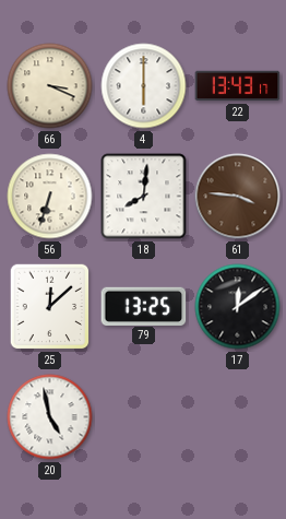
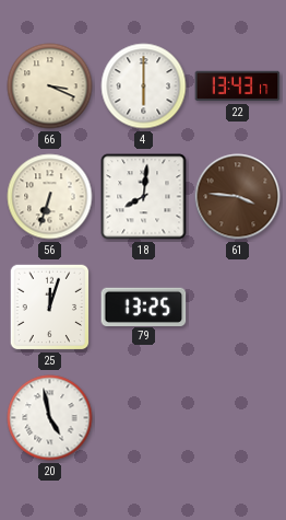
25: 12:08 -> 12:03
17: 12:09 -> none
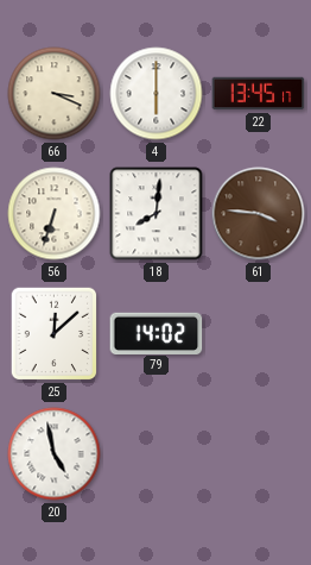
22: 13:43 -> 13:45
25: 12:03 -> 12:08
79: 13:25 -> 14:02
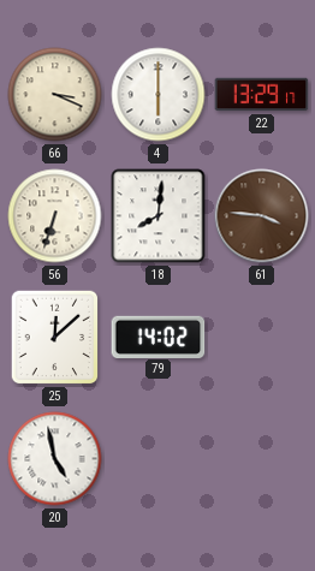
22: 13:45 -> 13:29
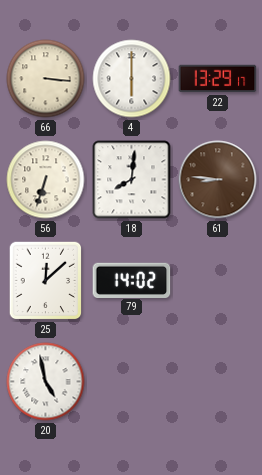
66: 3:19 -> 3:16
61: 3:46 -> 8:46
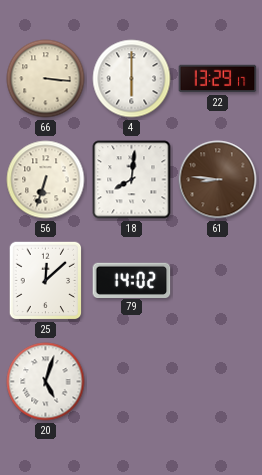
20: 4:58 -> 5:03
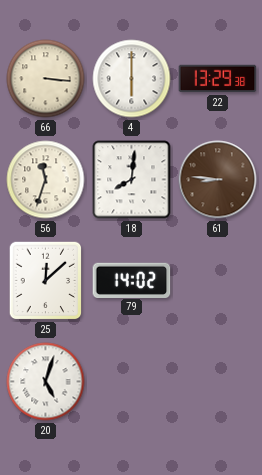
22: 13:29:17 -> 13:29:38
56: 6:33 -> 11:33
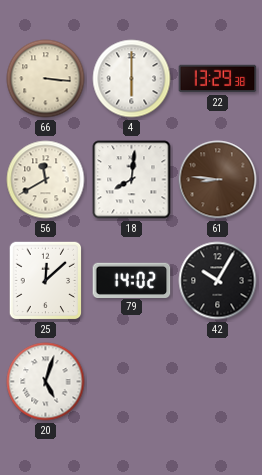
56: 11:33 -> 11:40
42: none -> 10:05
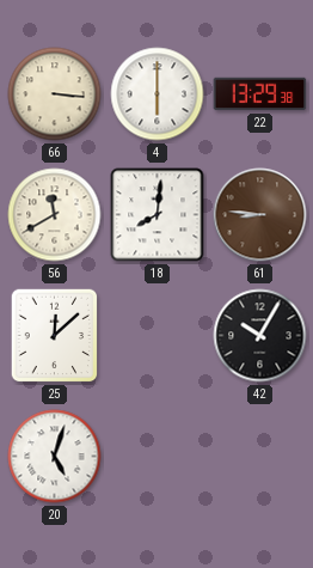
79: 14:02 -> none
